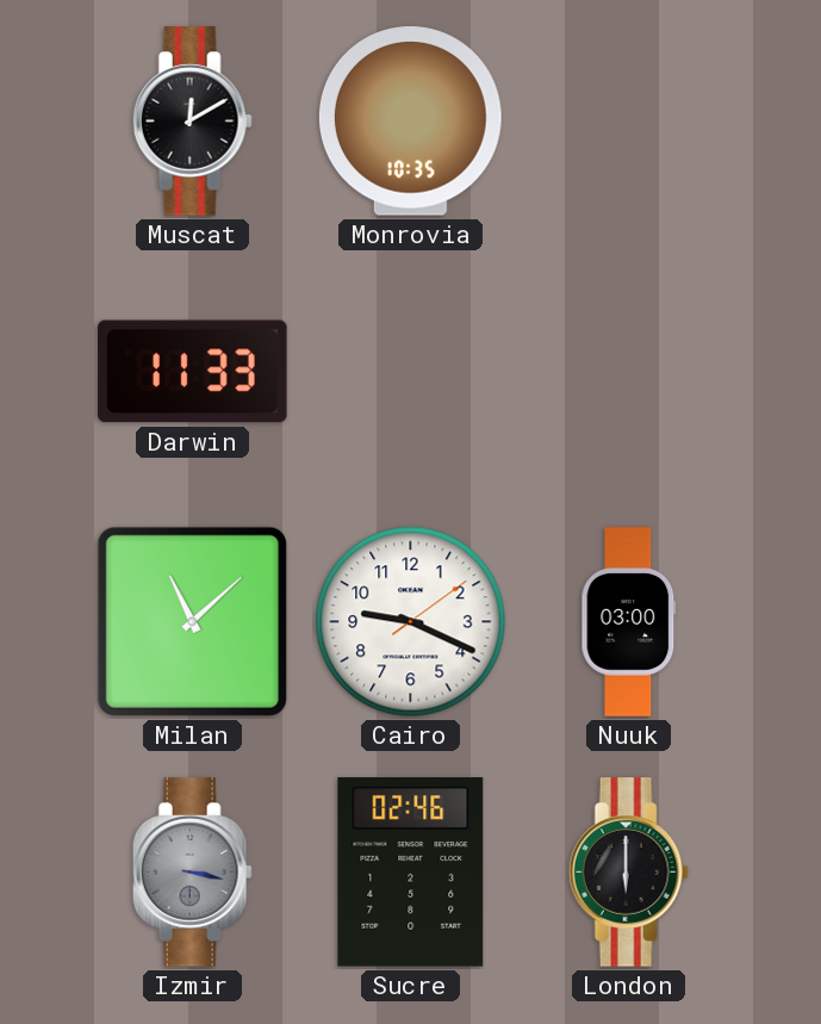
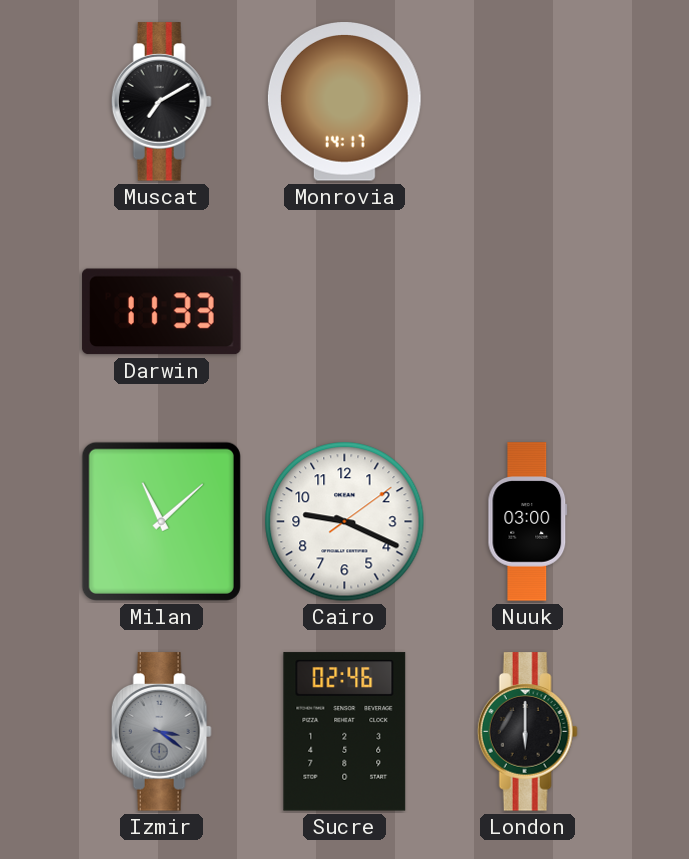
Muscat: 12:10 -> 7:10
Monrovia: 10:35 -> 14:17
Izmir: 3:17 -> 3:21
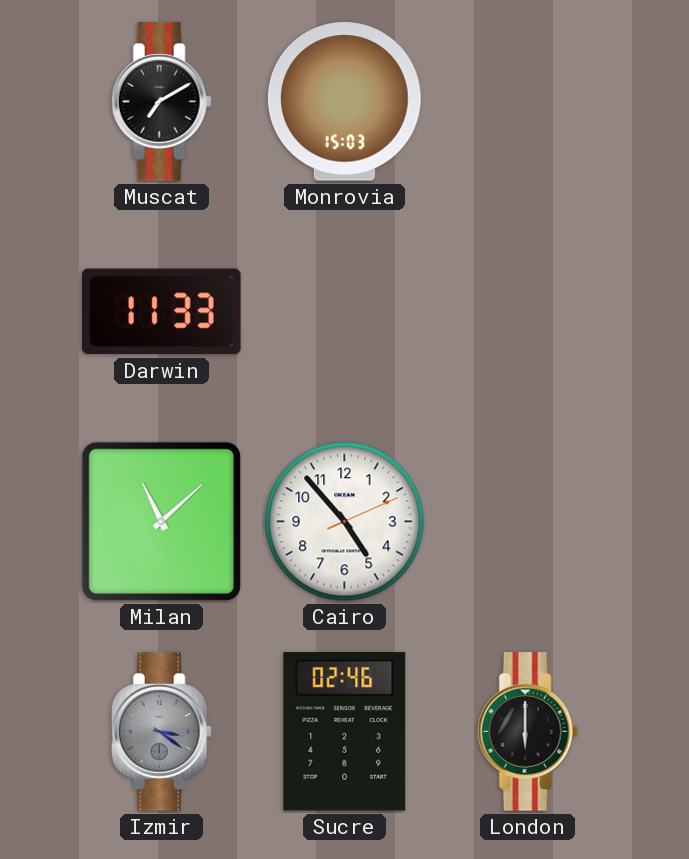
Monrovia: 14:17 -> 15:03
Cairo: 9:19 -> 4:53
Nuuk: 03:00 -> none
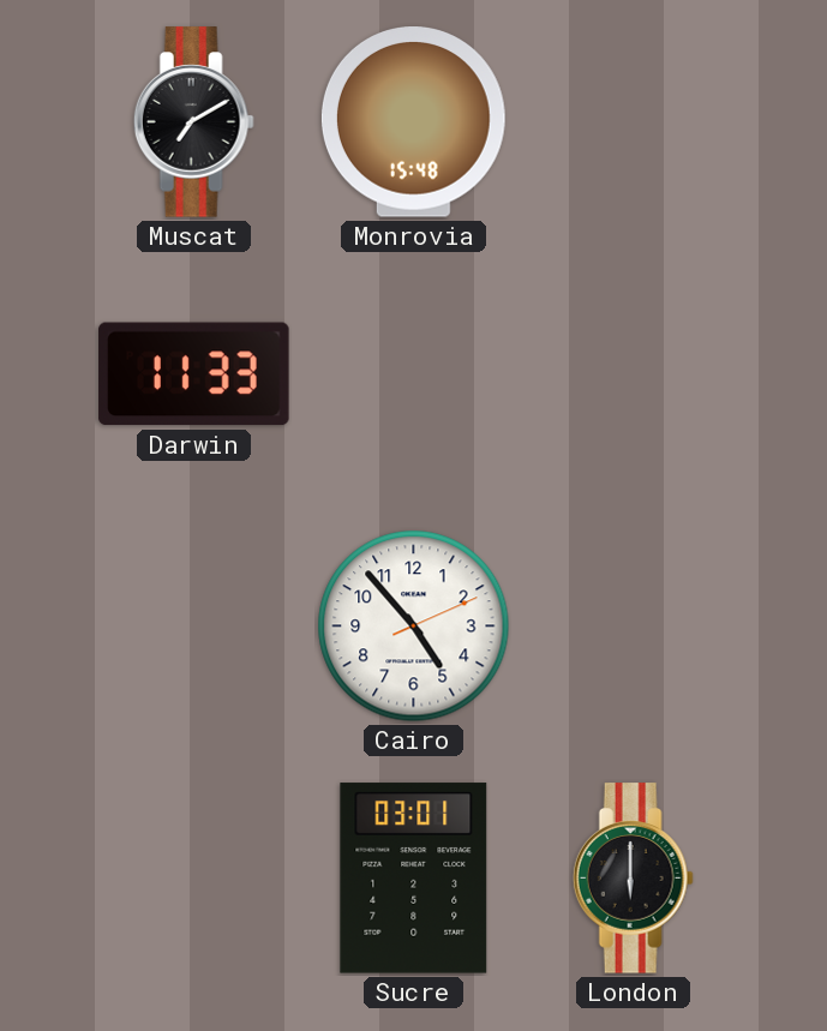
Monrovia: 15:03 -> 15:48
Milan: 11:08 -> none
Izmir: 3:21 -> none
Sucre: 02:46 -> 03:01
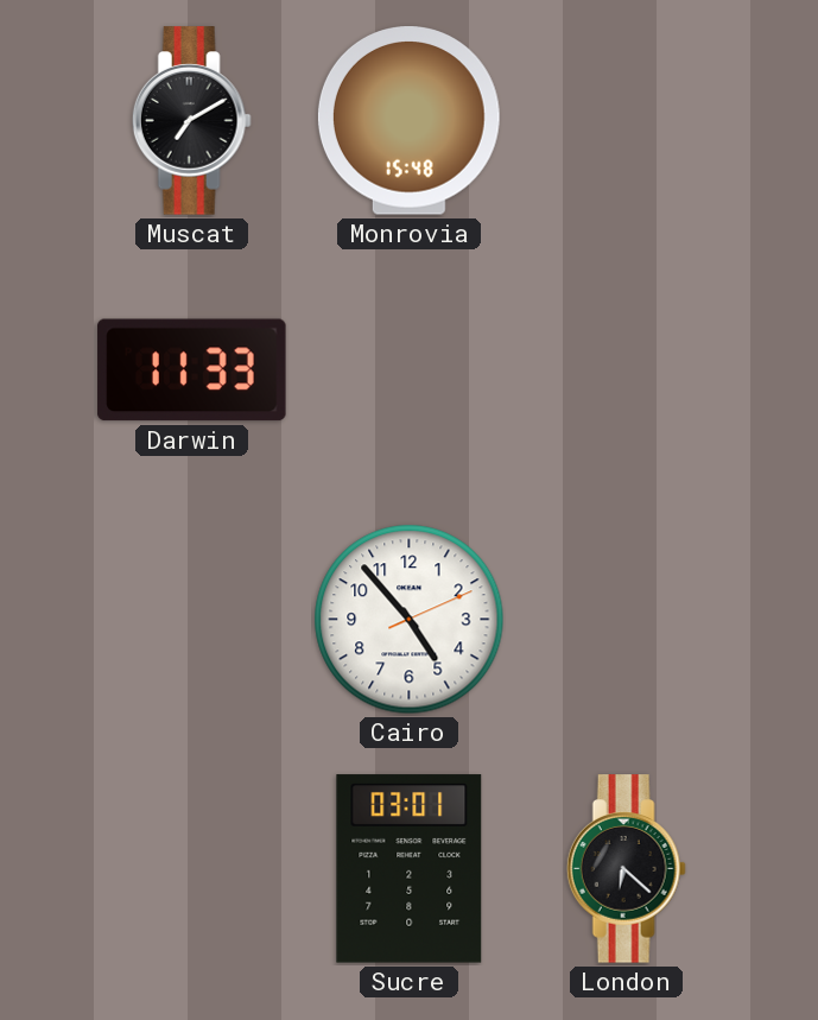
London: 6:00 -> 6:22
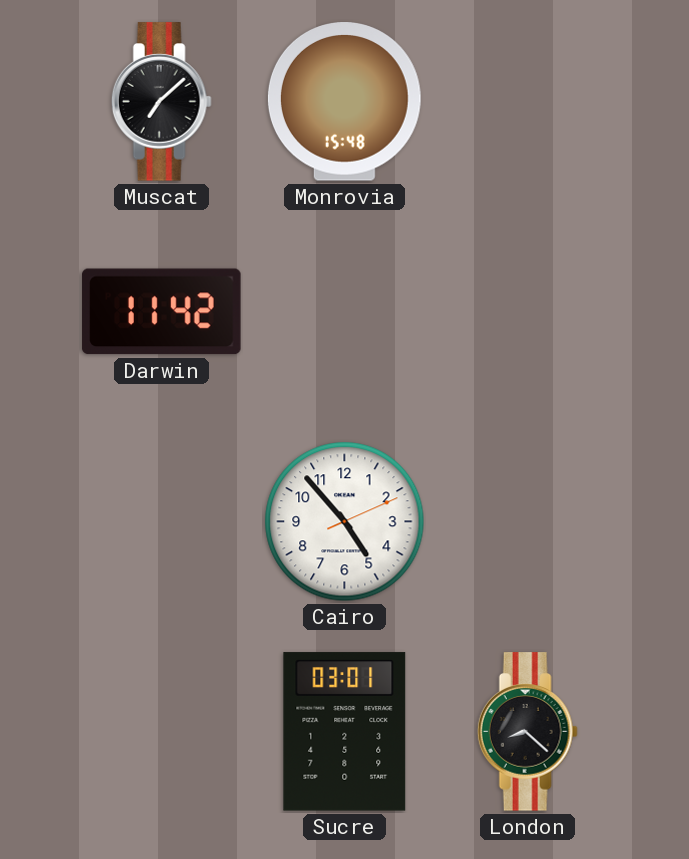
Muscat: 7:10 -> 7:08
Darwin: 11:33 -> 11:42
London: 6:22 -> 8:22
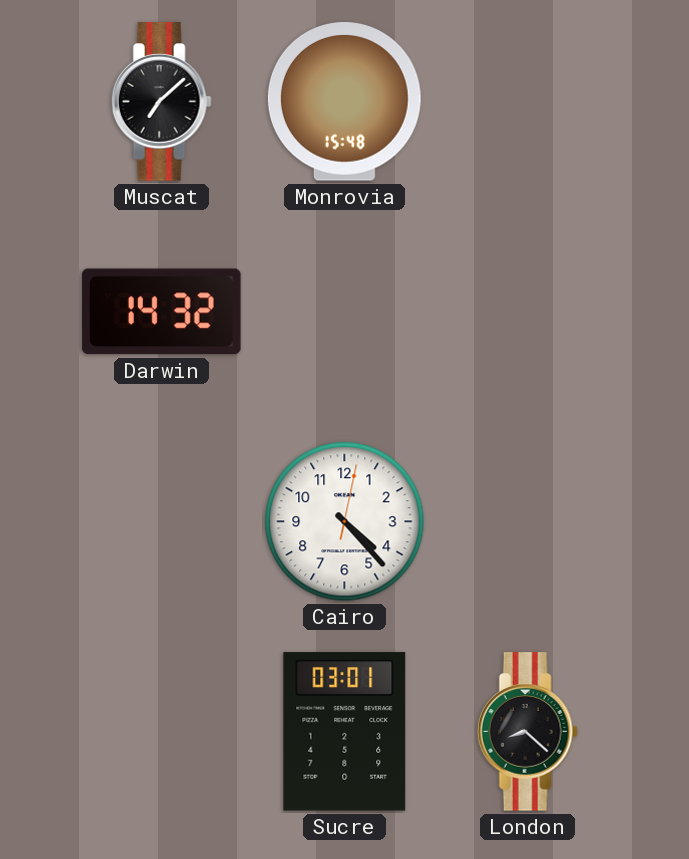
Darwin: 11:42 -> 14:32
Cairo: 4:53 -> 4:23
